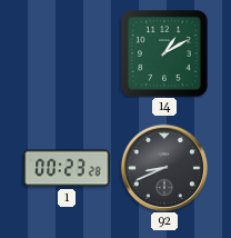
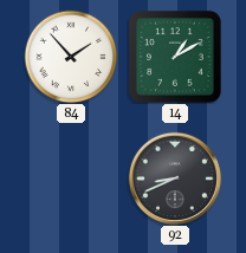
84: none -> 1:53
1: 00:23 -> none
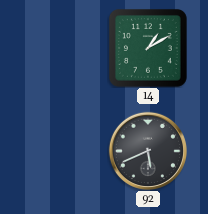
84: 1:53 -> none
92: 8:41 -> 5:41
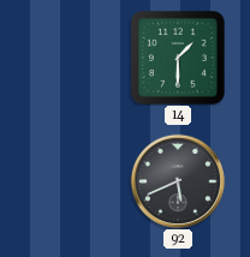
14: 1:10 -> 1:30
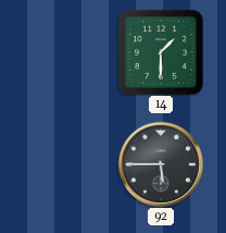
92: 5:41 -> 5:45
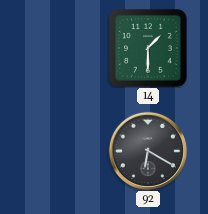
92: 5:45 -> 6:20
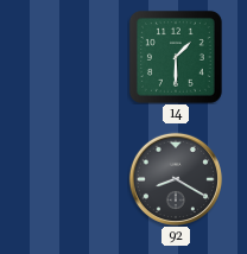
92: 6:20 -> 8:20
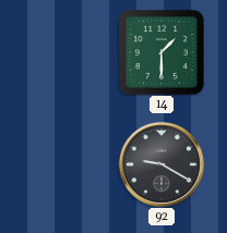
92: 8:20 -> 9:20
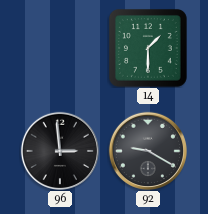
96: none -> 2:59
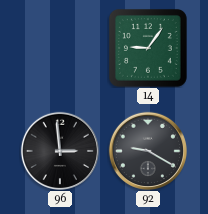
14: 1:30 -> 9:06
